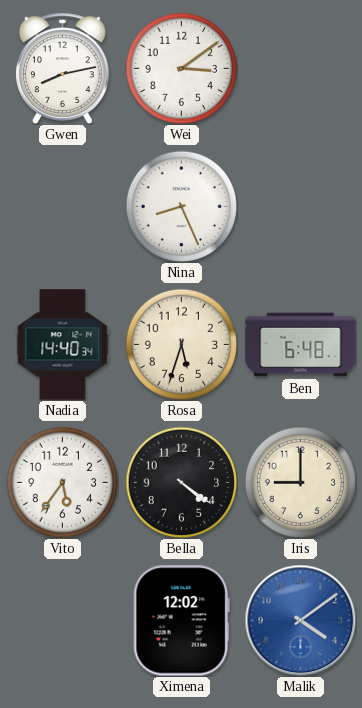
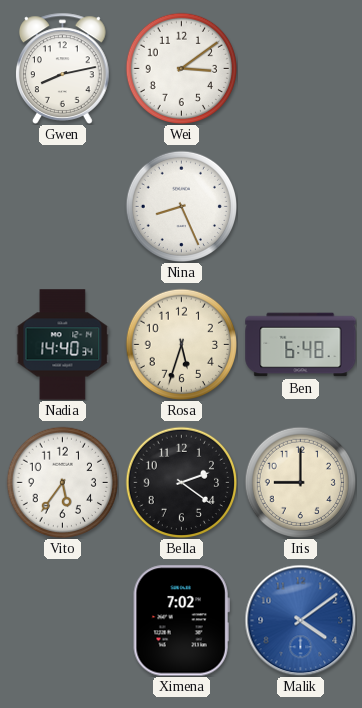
Bella: 4:21 -> 2:21
Ximena: 12:02 -> 7:02
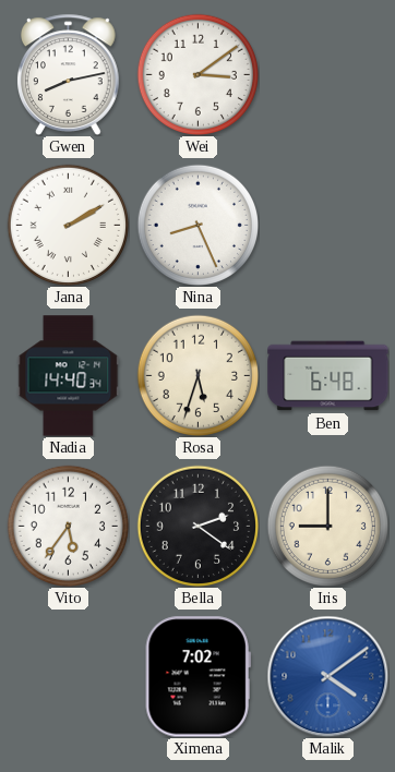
Jana: none -> 2:10
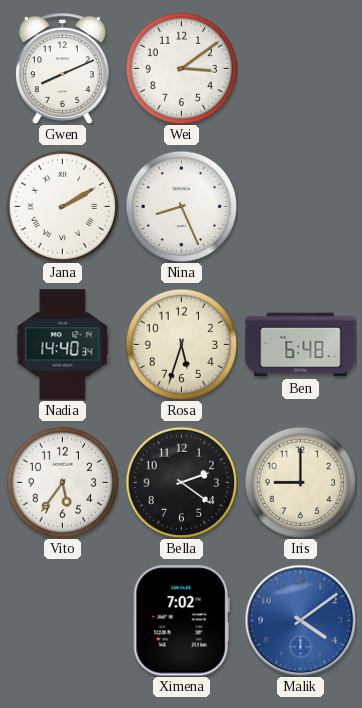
Gwen: 8:13 -> 8:11
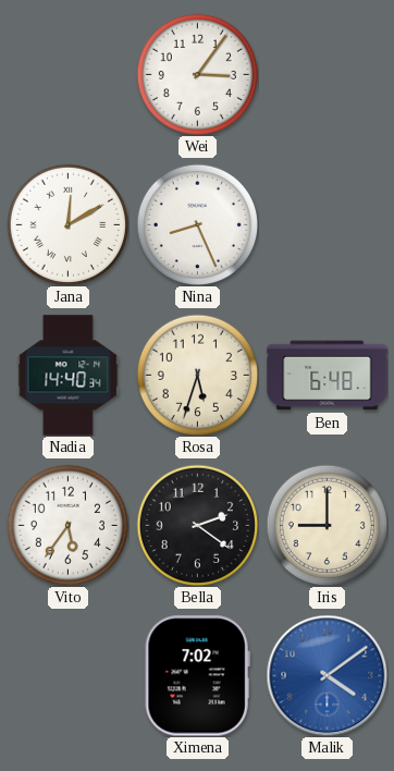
Gwen: 8:11 -> none
Wei: 3:09 -> 3:06
Jana: 2:10 -> 12:10
